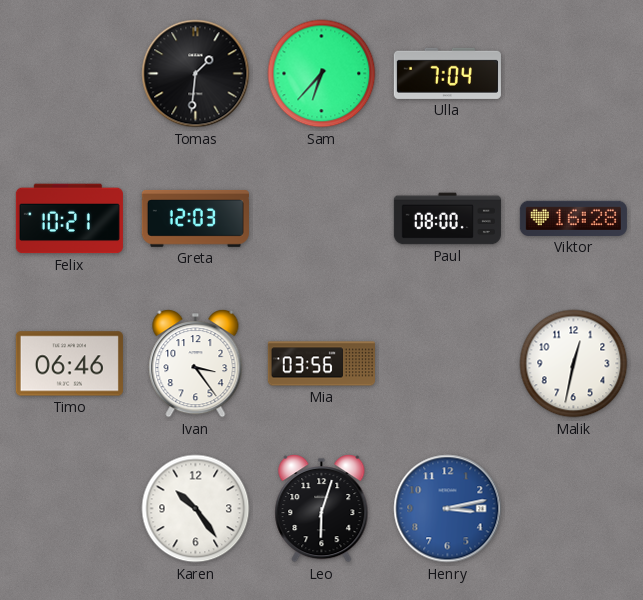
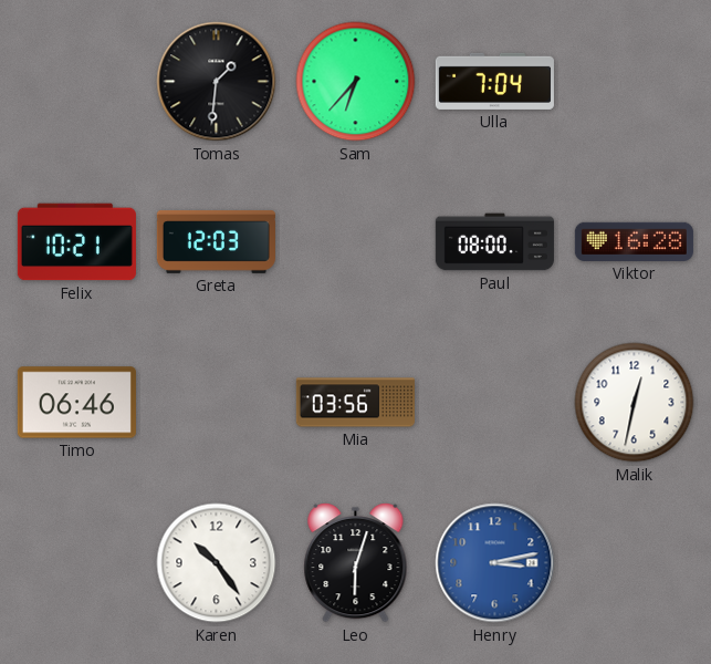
Ivan: 3:24 -> none
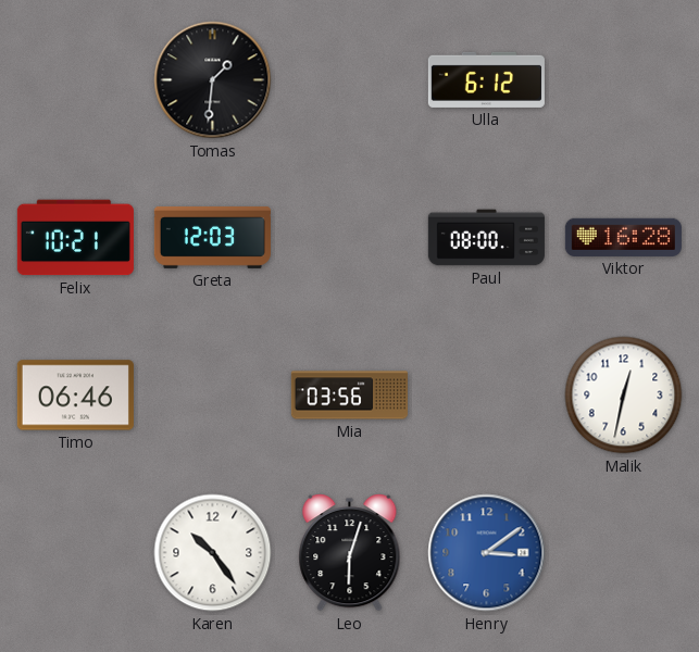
Sam: 6:37 -> none
Ulla: 7:04 -> 6:12
Henry: 3:13 -> 3:09
